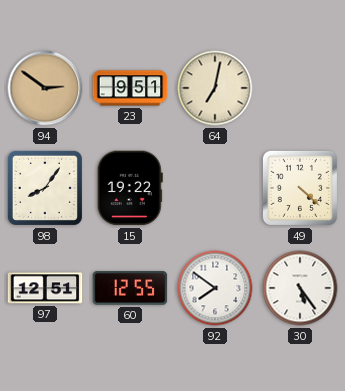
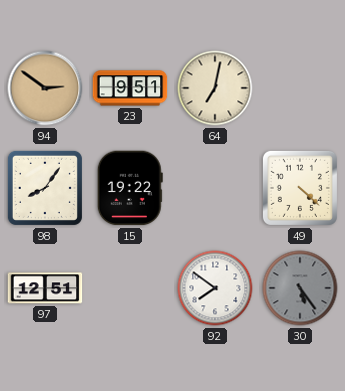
60: 12:55 -> none
30 dial: white -> grey
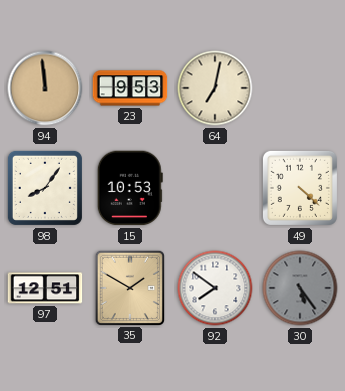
94: 2:51 -> 11:59
23: 9:51 -> 9:53
15: 19:22 -> 10:53
35: none -> 1:50
